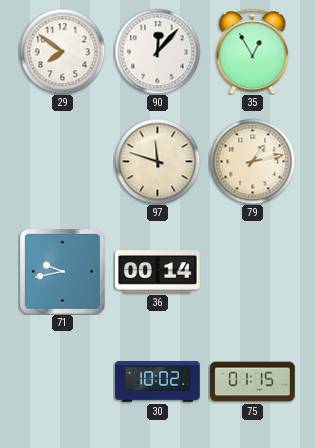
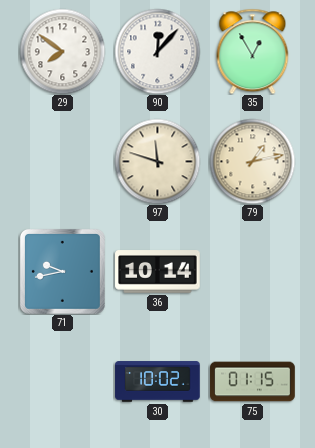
36: 00:14 -> 10:14
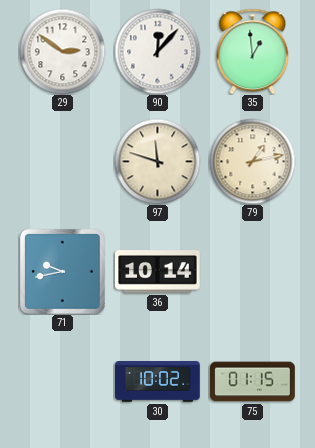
29: 7:51 -> 2:51
35: 12:55 -> 12:59
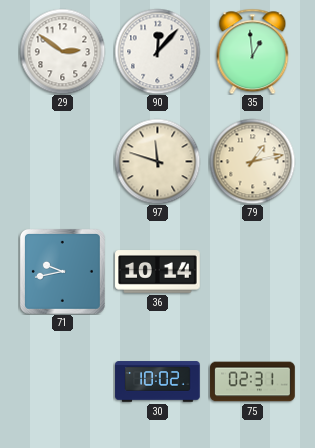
75: 01:15 -> 02:31
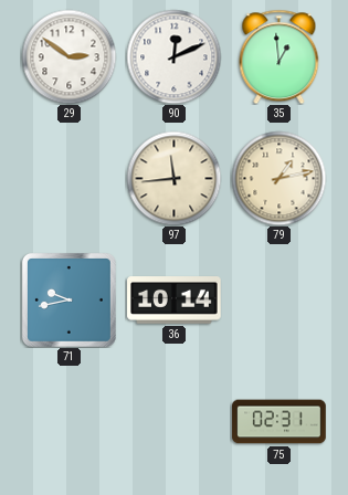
90: 12:07 -> 12:11
97: 11:48 -> 11:44
30: 10:02 -> none
